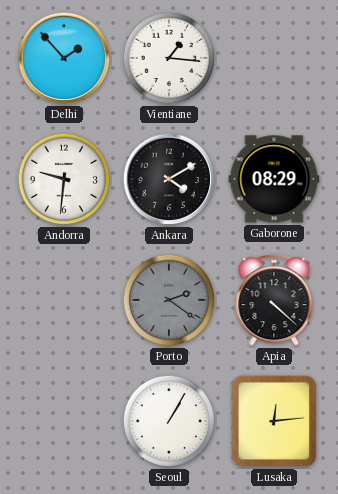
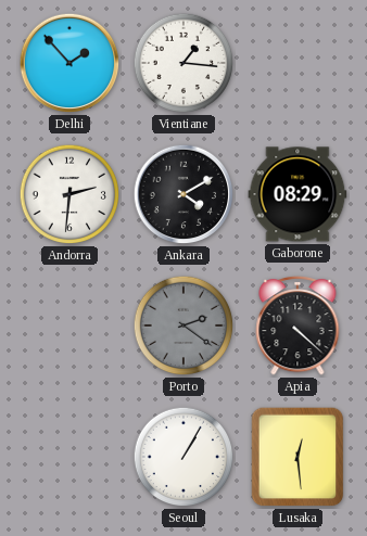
Andorra: 9:31 -> 2:31
Lusaka: 12:14 -> 12:29
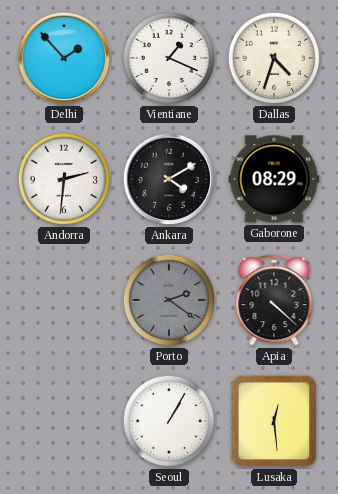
Vientiane: 1:16 -> 1:19
Dallas: none -> 4:33
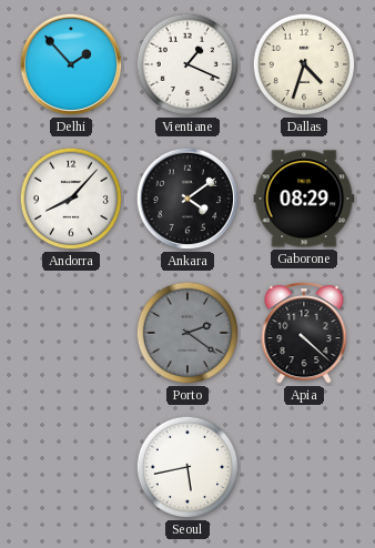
Andorra: 2:31 -> 8:07
Ankara: 4:10 -> 4:09
Seoul: 1:05 -> 5:43
Lusaka: 12:29 -> none
